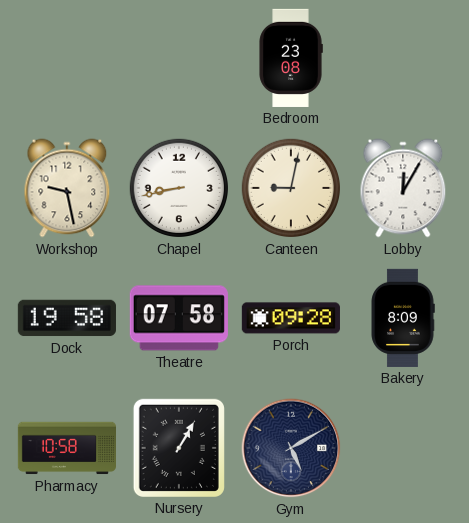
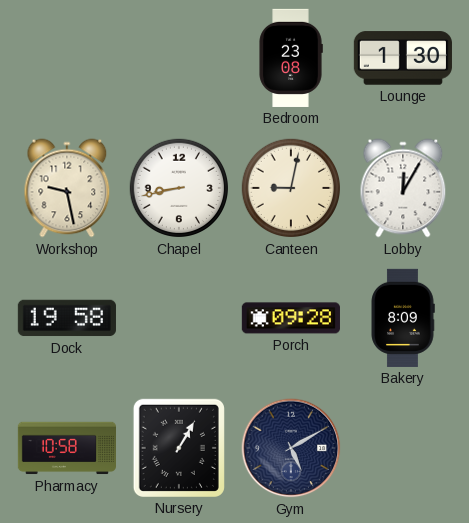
Lounge: none -> 1:30
Theatre: 07:58 -> none
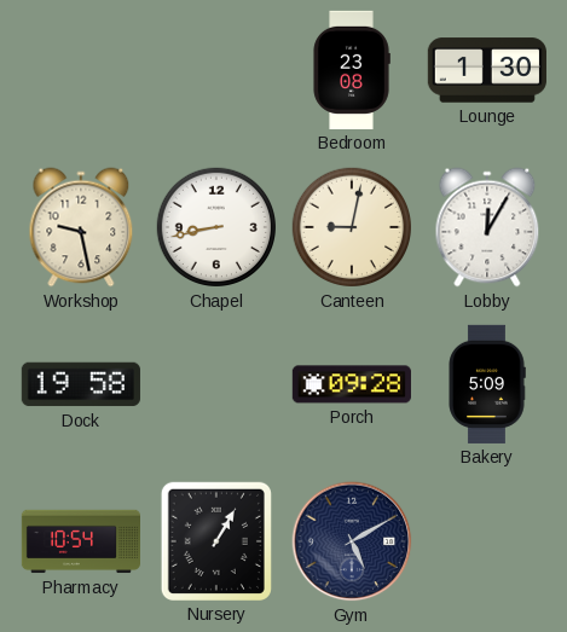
Bakery: 8:09 -> 5:09
Pharmacy: 10:58 -> 10:54
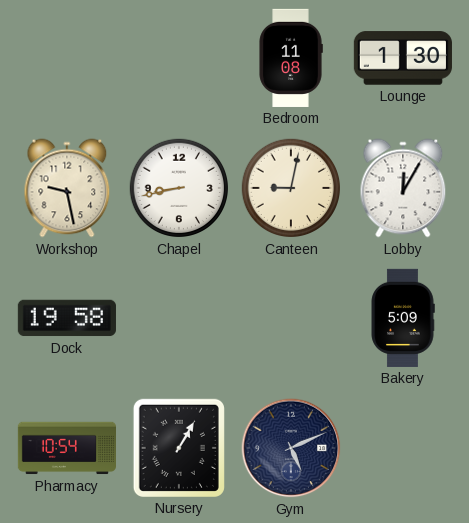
Bedroom: 23:08 -> 11:08
Porch: 09:28 -> none
Gym: 5:10 -> 5:11
